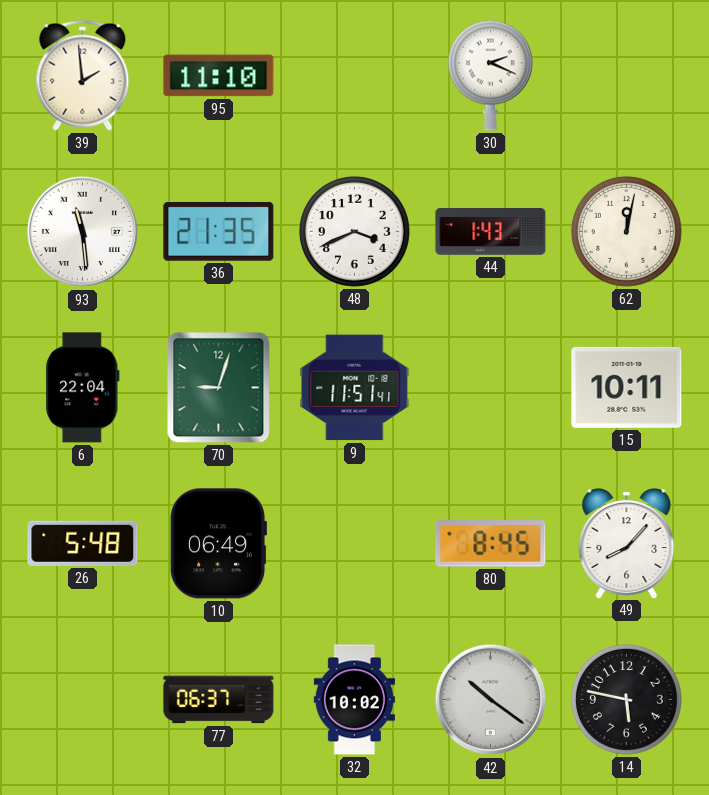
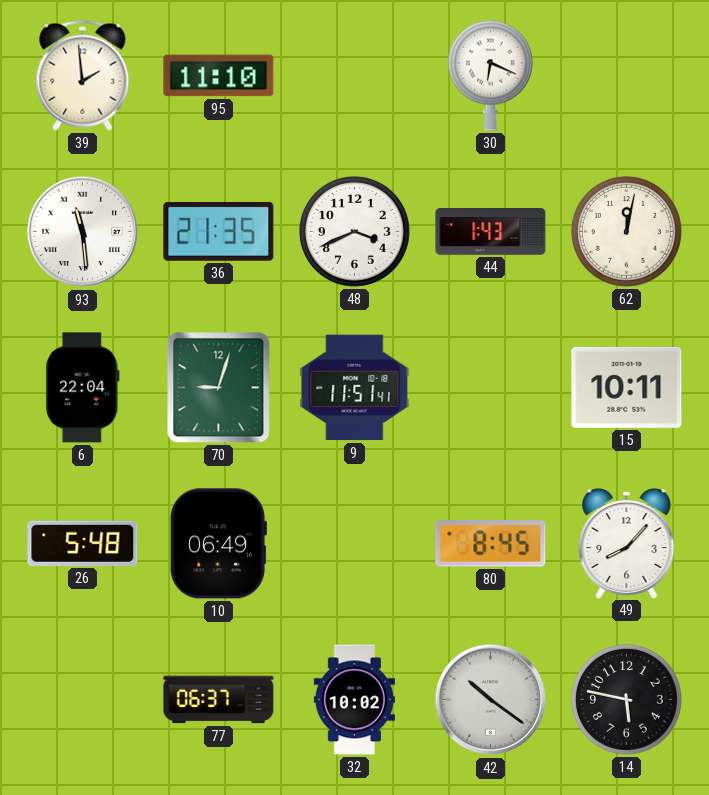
30: 2:19 -> 6:19
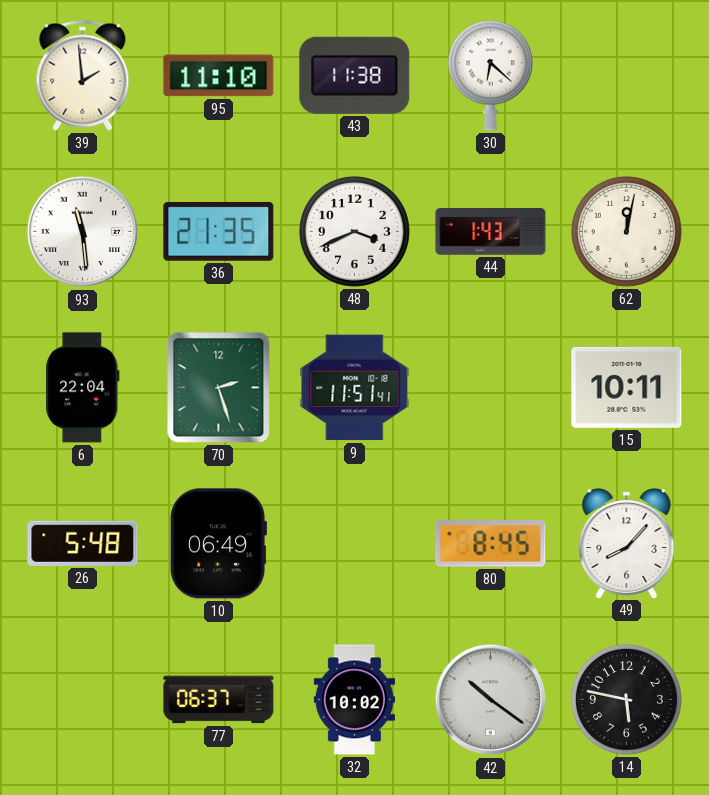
43: none -> 11:38
30: 6:19 -> 6:22
70: 9:03 -> 2:27
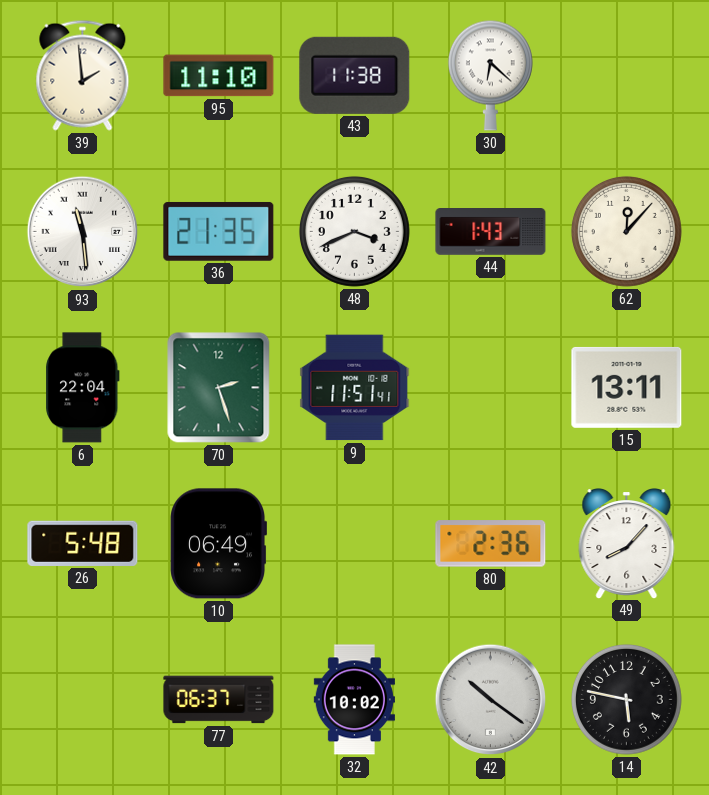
62: 12:02 -> 12:07
15: 10:11 -> 13:11
80: 8:45 -> 2:36
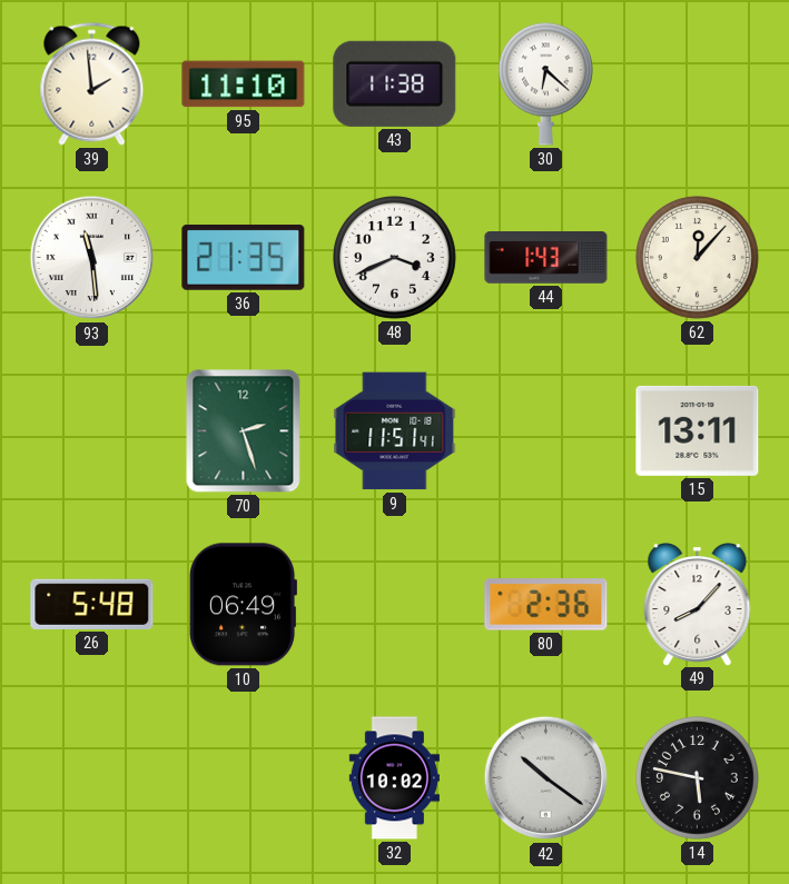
6: 22:04 -> none
77: 06:37 -> none
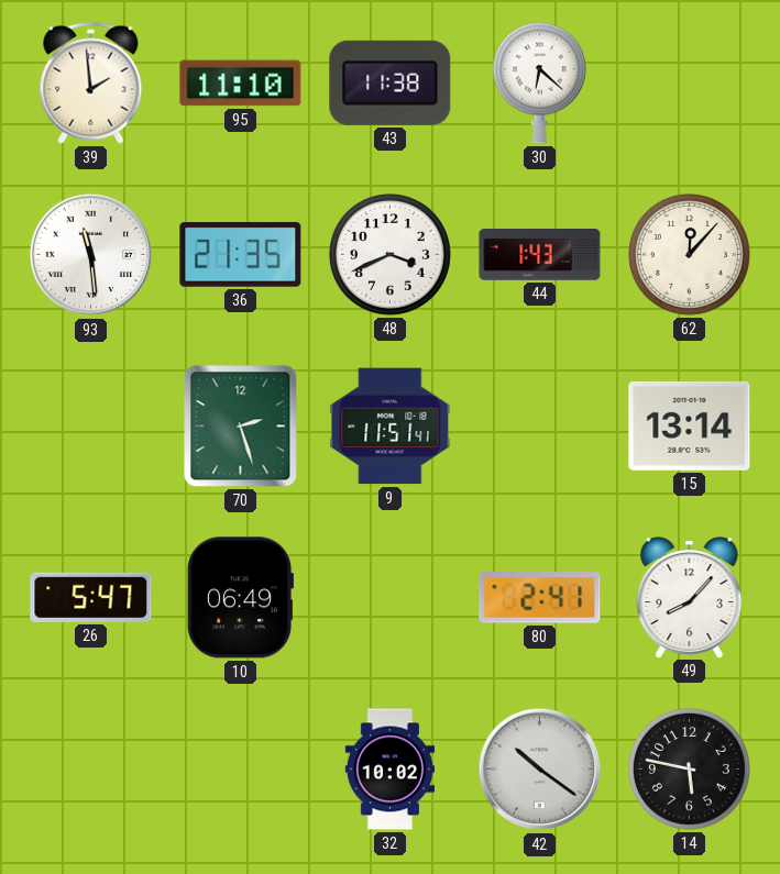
15: 13:11 -> 13:14
26: 5:48 -> 5:47
80: 2:36 -> 2:41
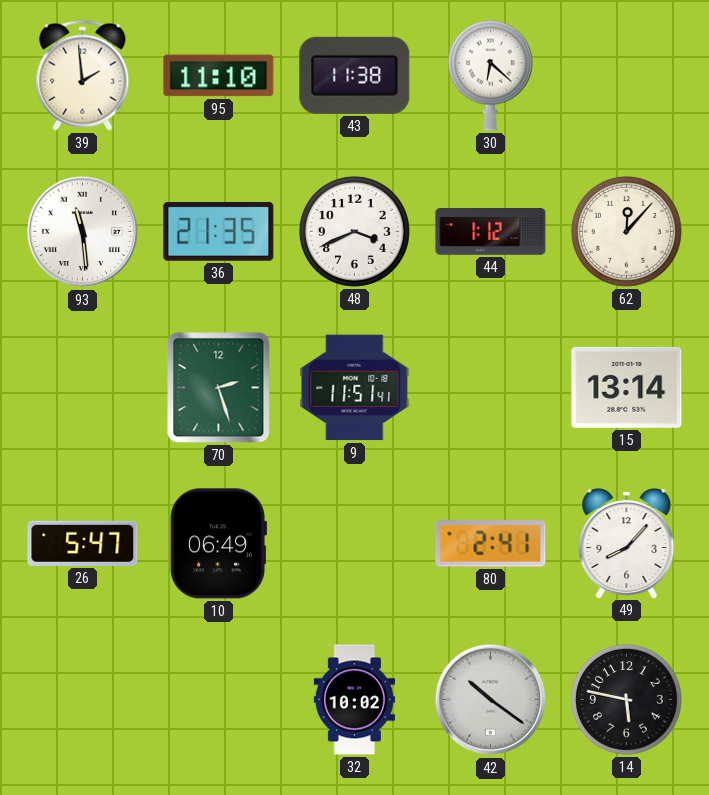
44: 1:43 -> 1:12
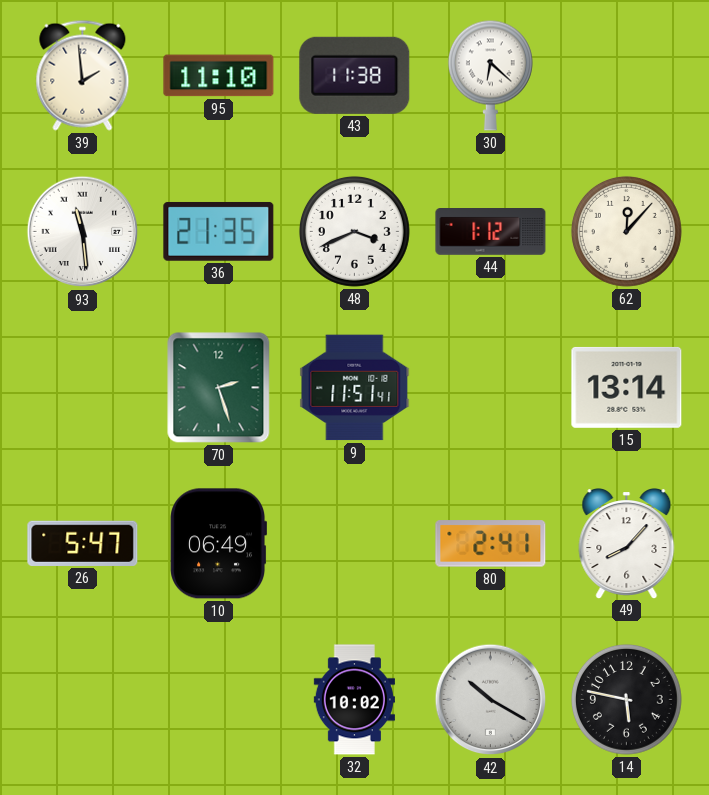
42: 10:21 -> 10:20
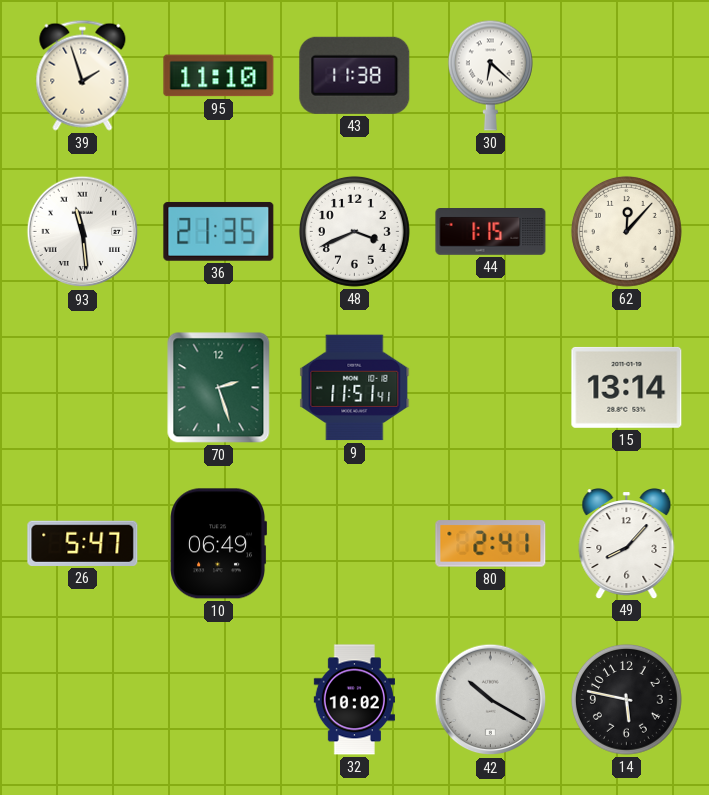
39: 1:59 -> 1:57
44: 1:12 -> 1:15
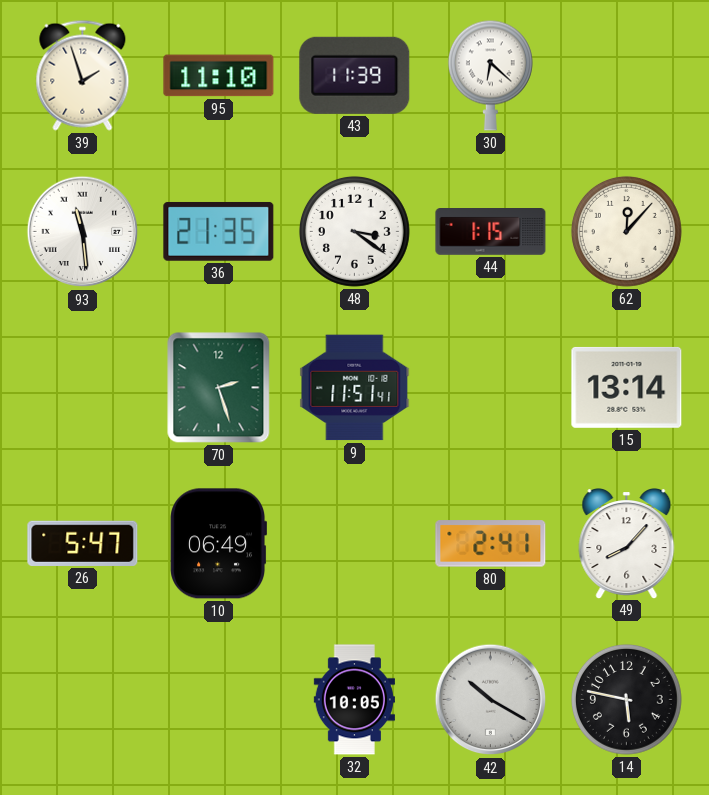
43: 11:38 -> 11:39
48: 3:41 -> 3:21
32: 10:02 -> 10:05
